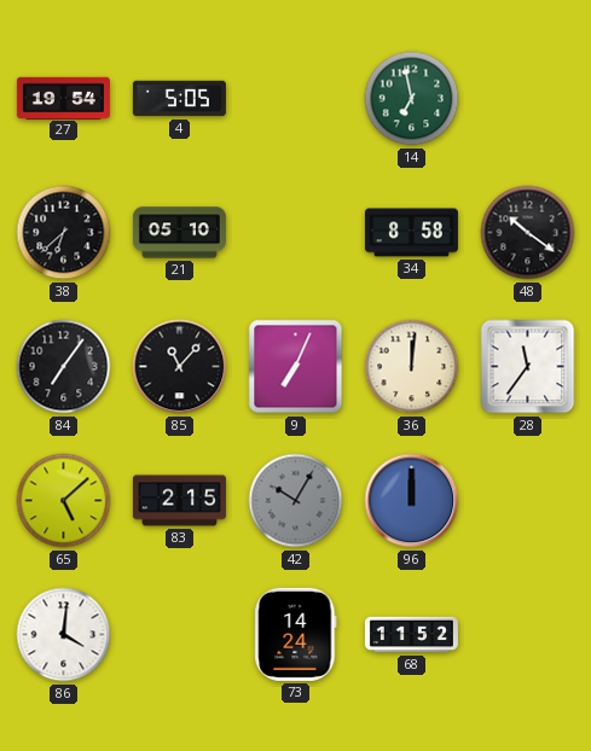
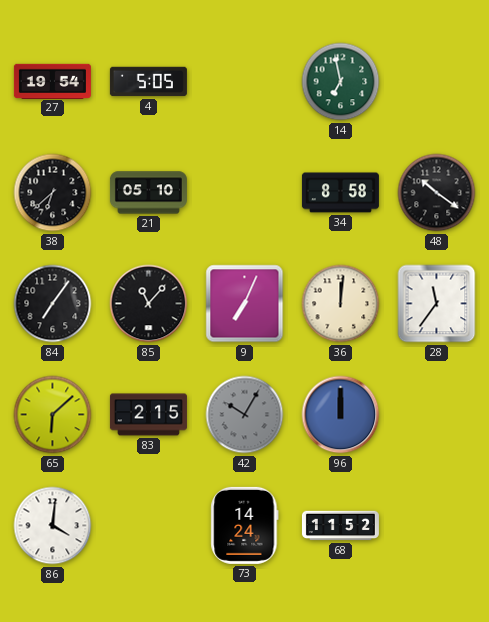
65: 5:08 -> 6:08
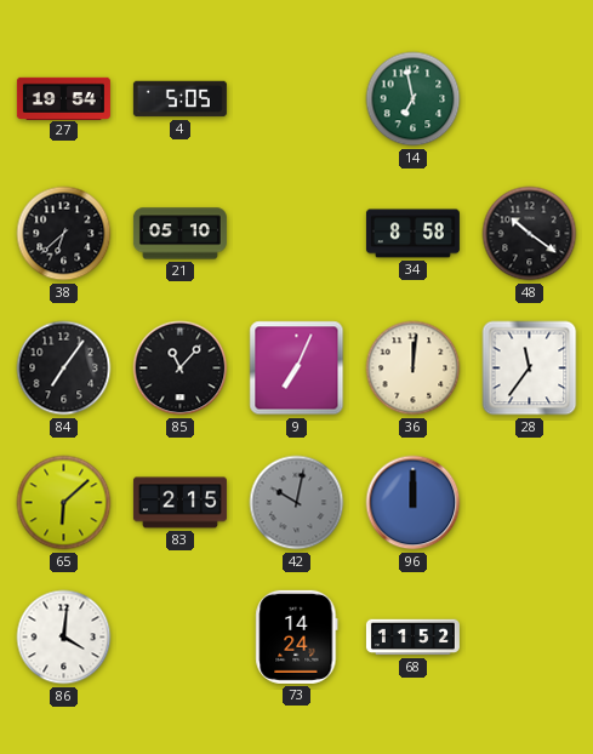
42: 10:05 -> 10:02
